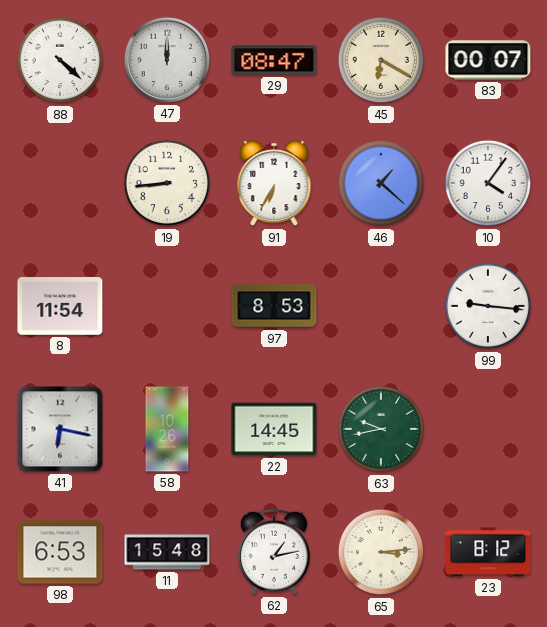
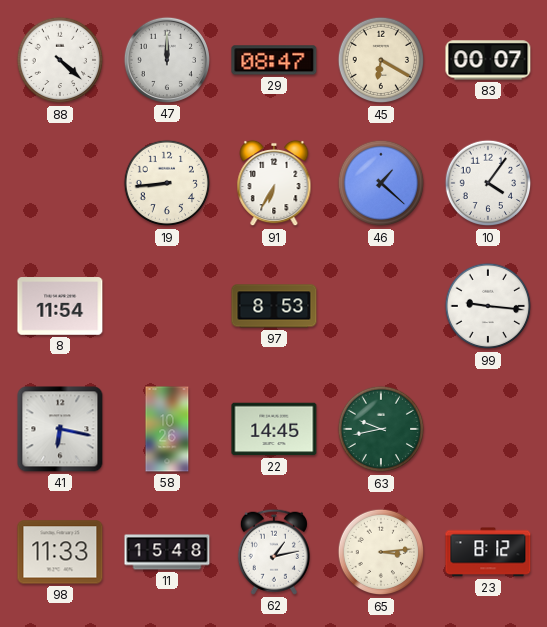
98: 6:53 -> 11:33
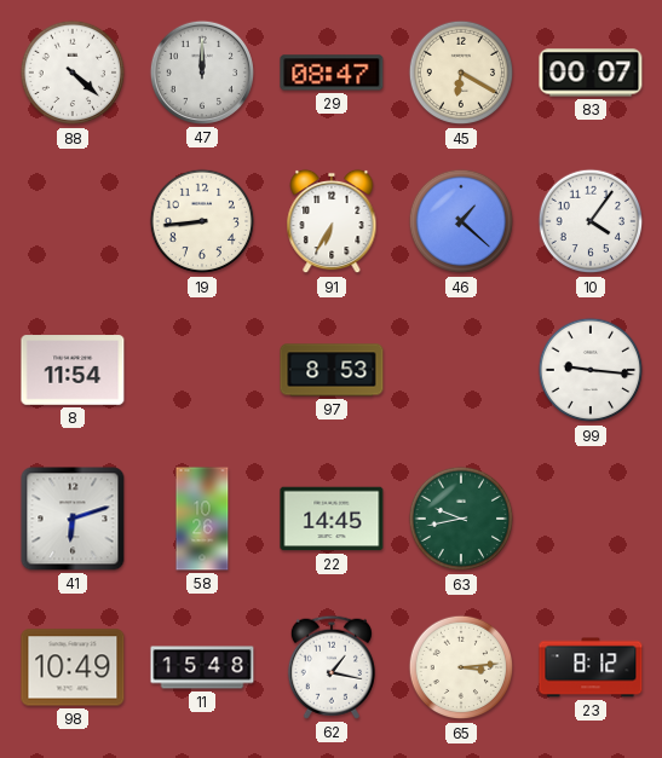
41: 6:17 -> 6:12
98: 11:33 -> 10:49
62: 1:13 -> 1:17
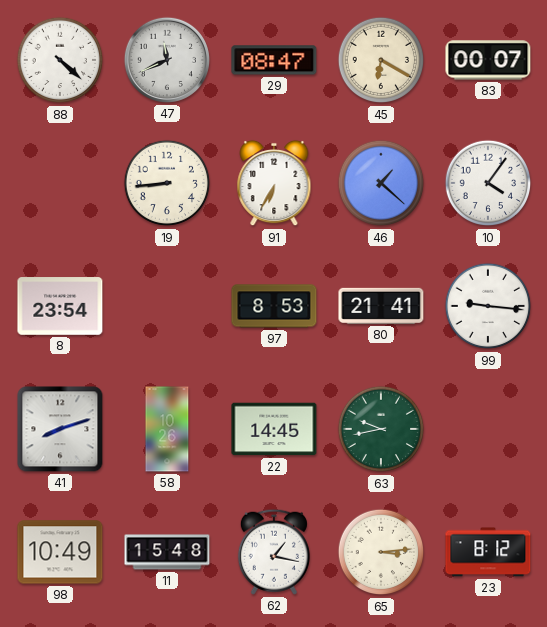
47: 12:00 -> 11:41
8: 11:54 -> 23:54
80: none -> 21:41
41: 6:12 -> 8:12
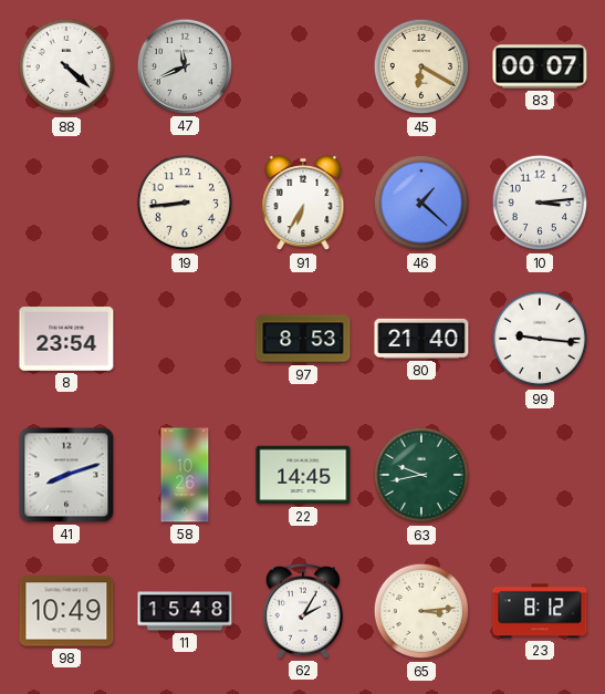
29: 08:47 -> none
10: 4:06 -> 3:14
80: 21:41 -> 21:40
62: 1:17 -> 2:05
